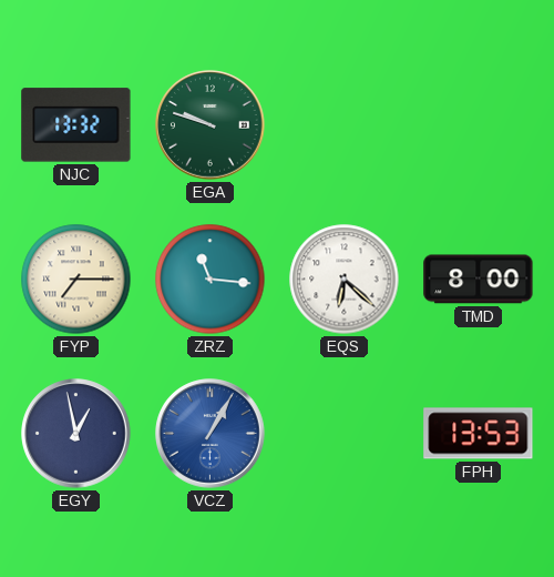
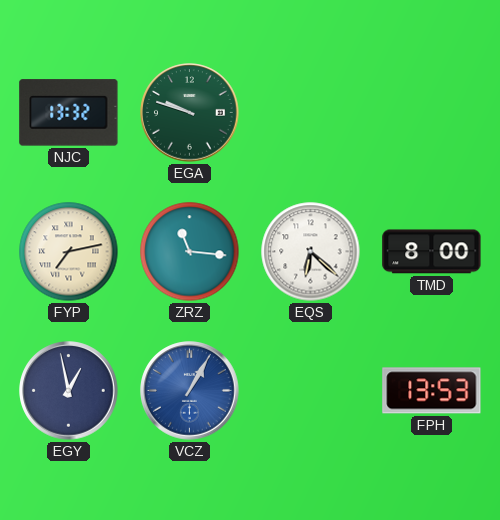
FYP: 7:15 -> 7:13
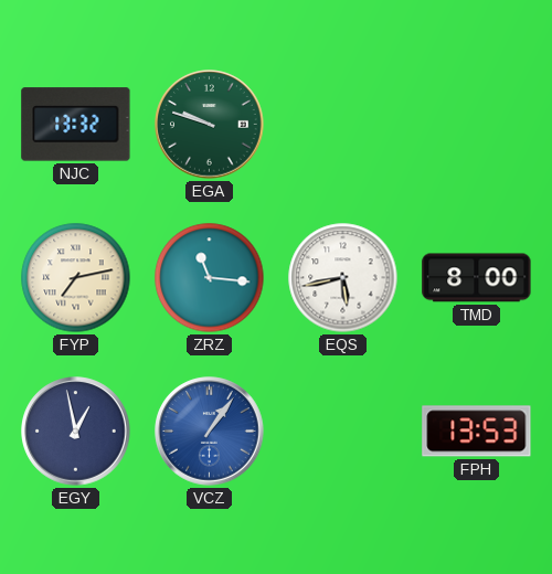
EQS: 6:22 -> 5:43
VCZ: 1:05 -> 1:06
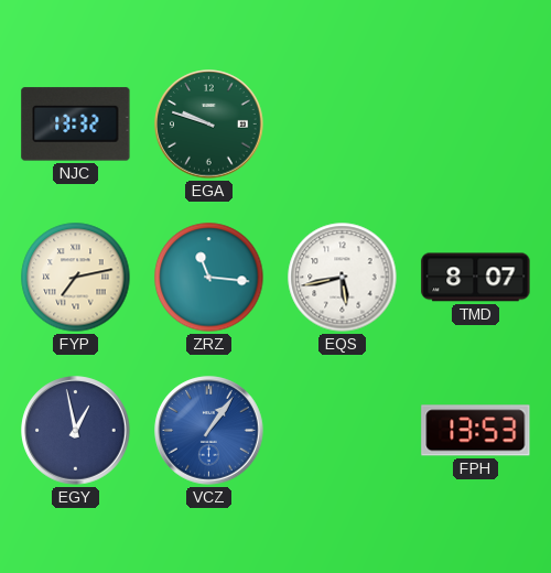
TMD: 8:00 -> 8:07
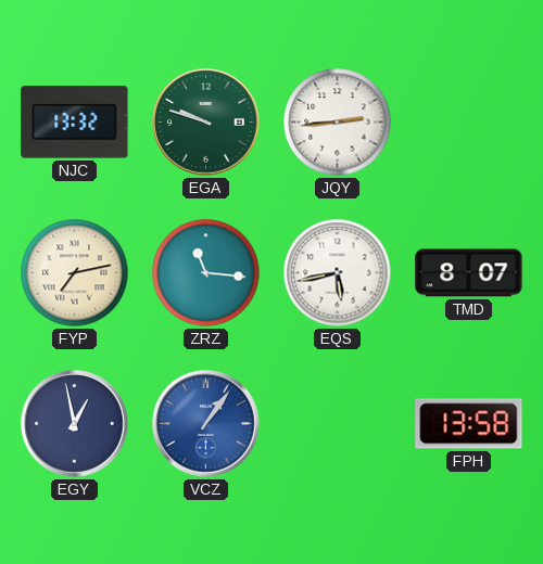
JQY: none -> 2:44
FPH: 13:53 -> 13:58
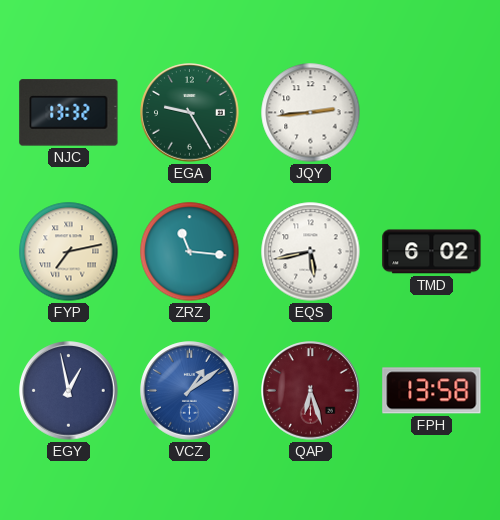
EGA: 9:48 -> 9:25
TMD: 8:07 -> 6:02
VCZ: 1:06 -> 1:09
QAP: none -> 6:27
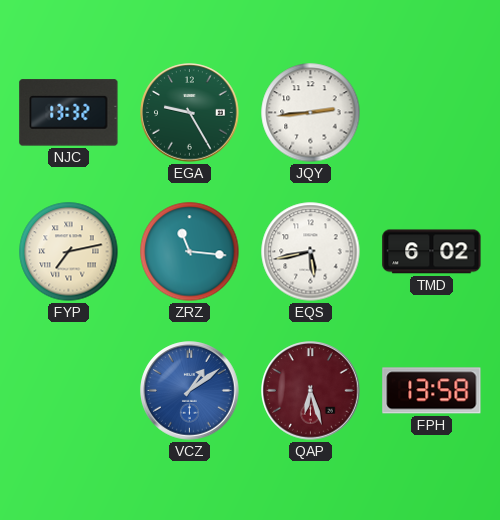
EGY: 12:58 -> none
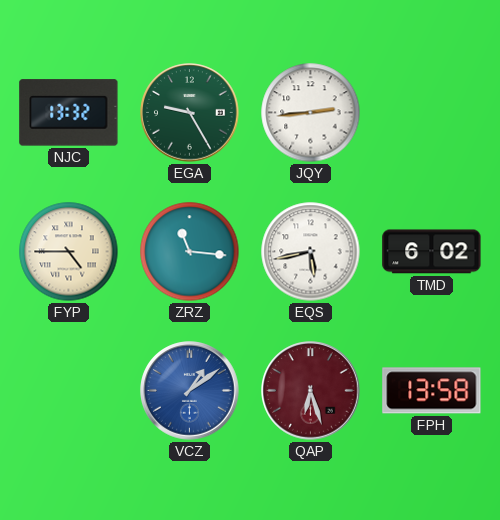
FYP: 7:13 -> 4:45
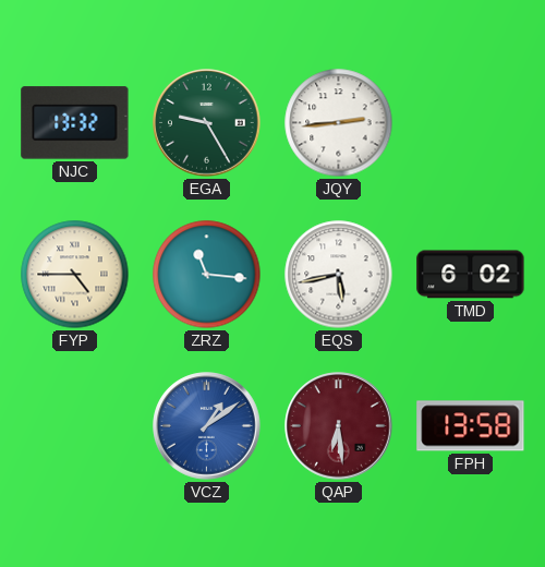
QAP: 6:27 -> 6:29
